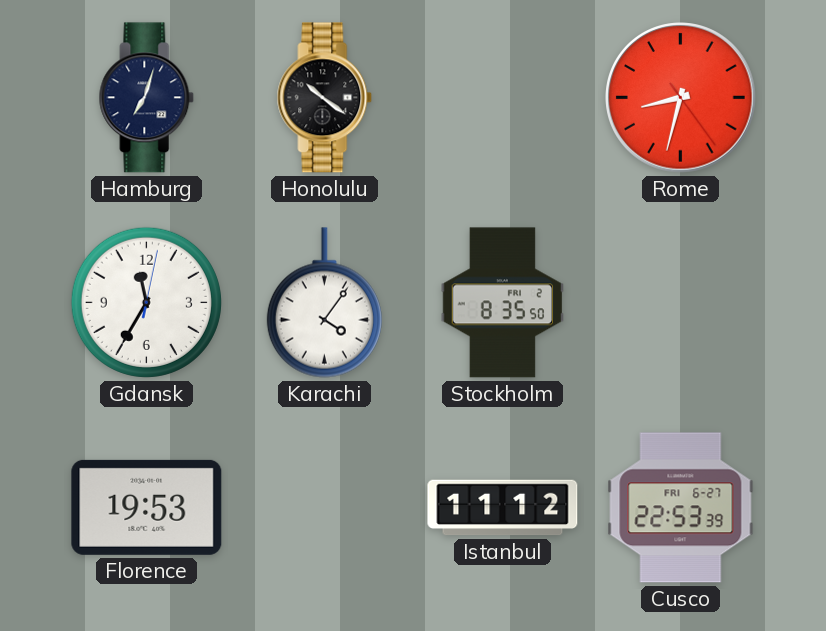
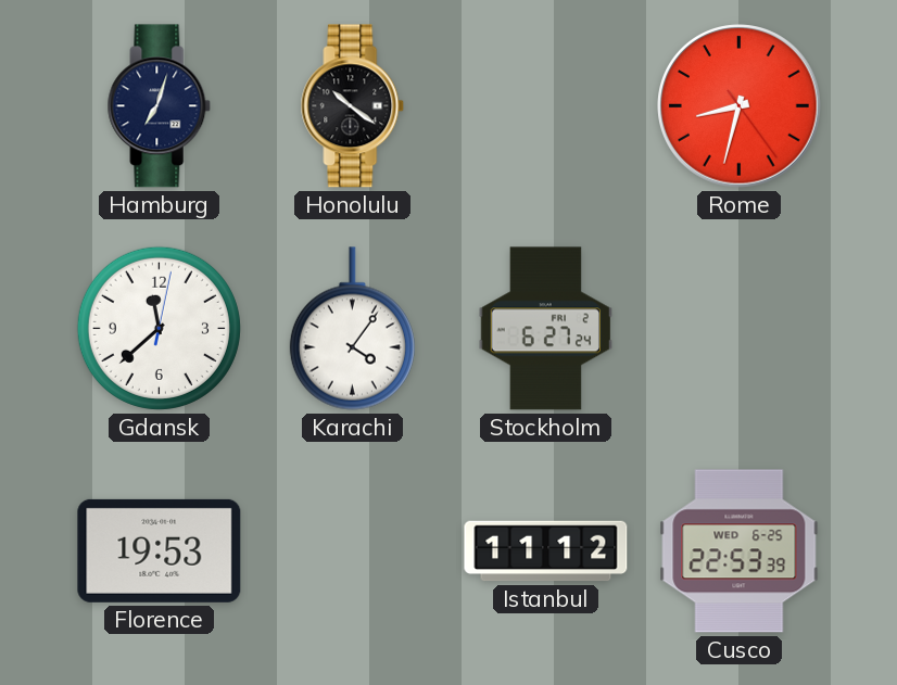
Gdansk: 11:35 -> 11:38
Stockholm: 8:35 -> 6:27
Cusco date: FRI 6-27 -> WED 6-25
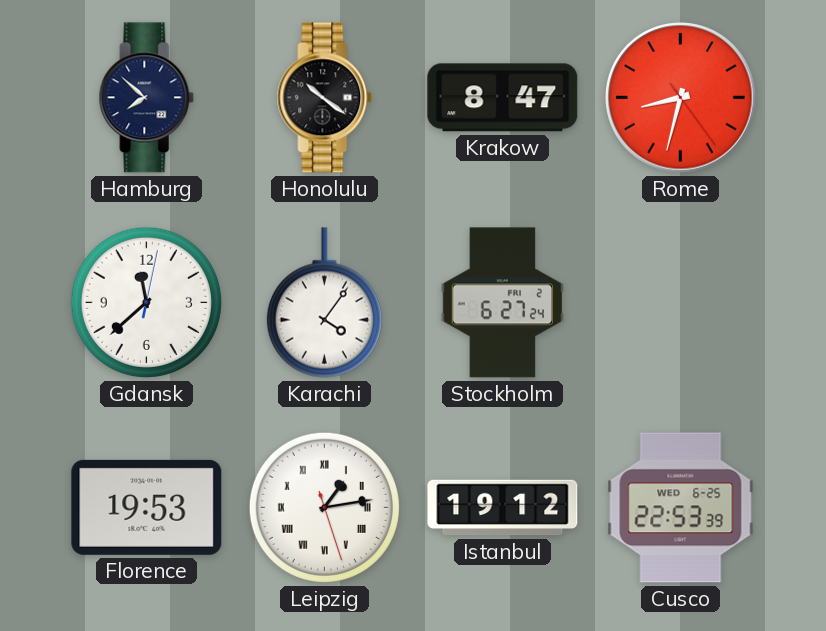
Hamburg: 7:03 -> 7:52
Krakow: none -> 8:47
Leipzig: none -> 1:13
Istanbul: 11:12 -> 19:12
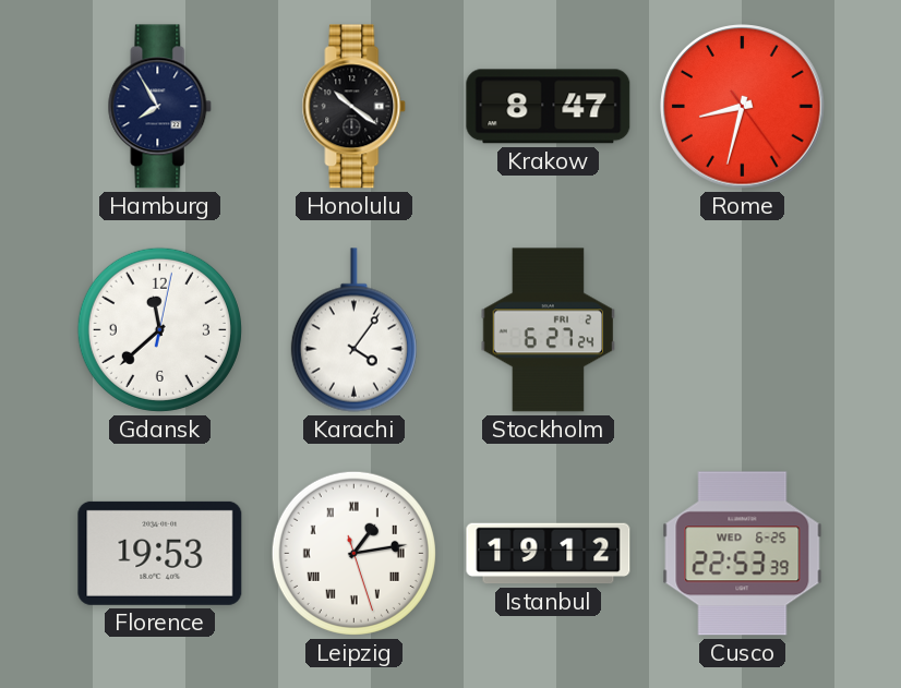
Hamburg: 7:52 -> 7:55
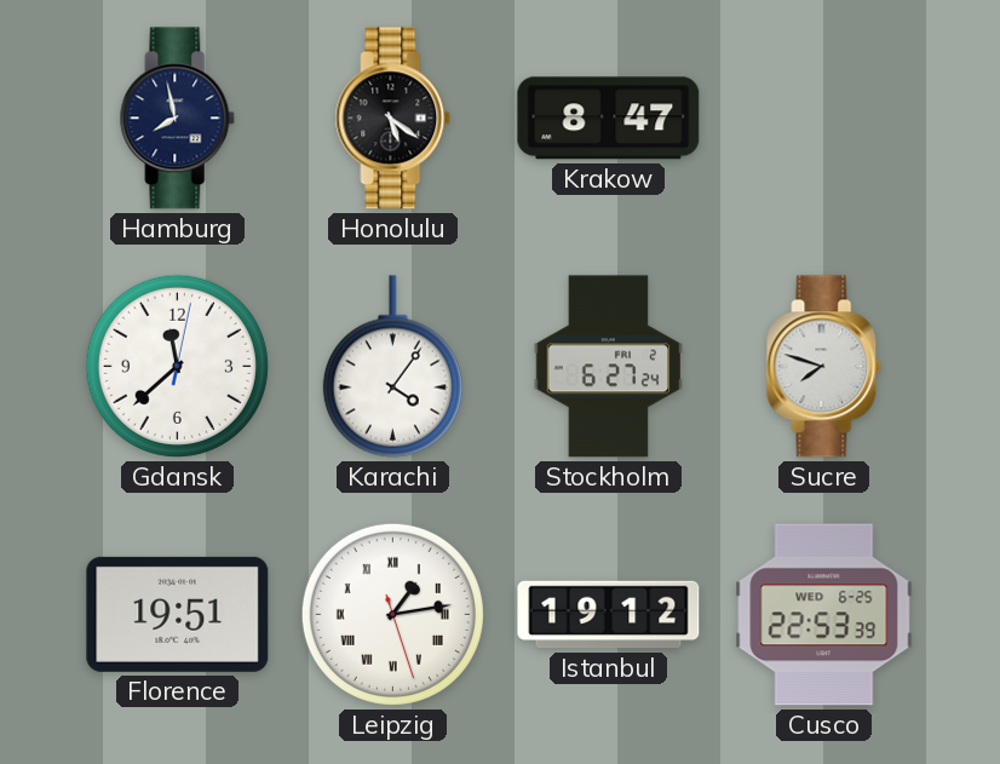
Hamburg: 7:55 -> 7:58
Honolulu: 10:21 -> 5:21
Rome: 8:32 -> none
Sucre: none -> 7:48
Florence: 19:53 -> 19:51
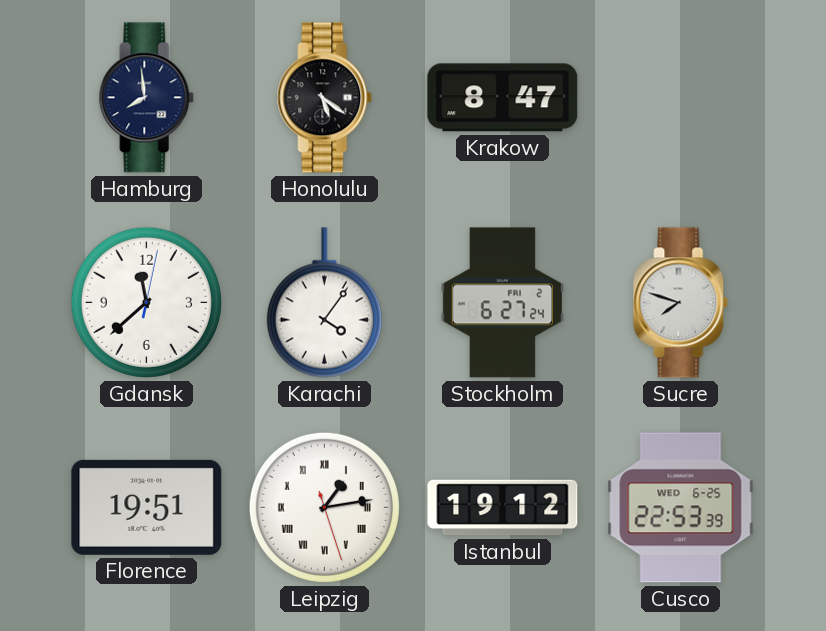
Hamburg: 7:58 -> 7:59
